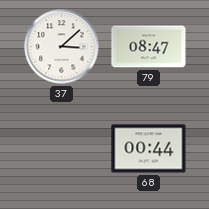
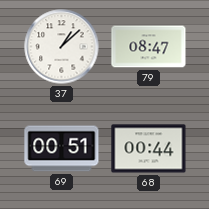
37: 3:08 -> 1:08
69: none -> 00:51
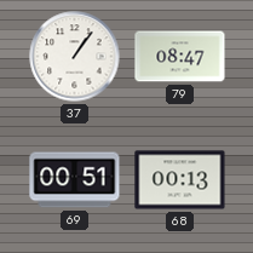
37: 1:08 -> 1:06
68: 00:44 -> 00:13
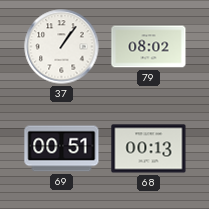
79: 08:47 -> 08:02
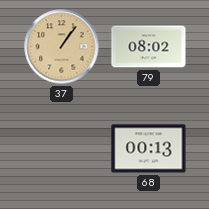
37 dial: white -> champagne
69: 00:51 -> none
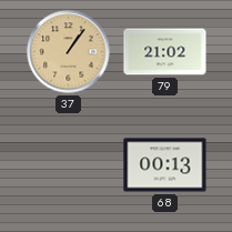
79: 08:02 -> 21:02
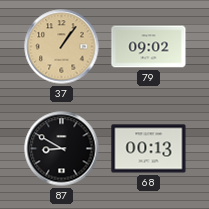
79: 21:02 -> 09:02
87: none -> 8:50
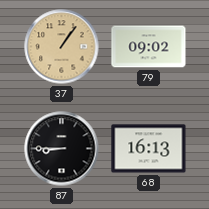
87: 8:50 -> 8:45
68: 00:13 -> 16:13
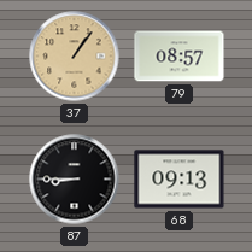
79: 09:02 -> 08:57
68: 16:13 -> 09:13
